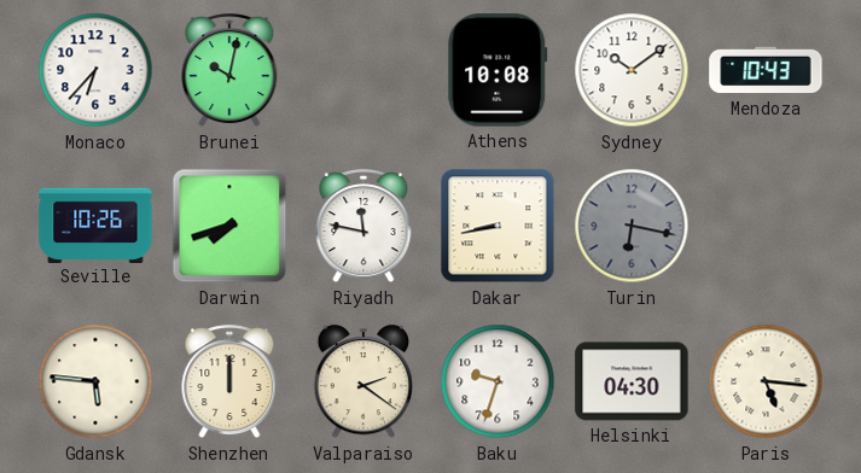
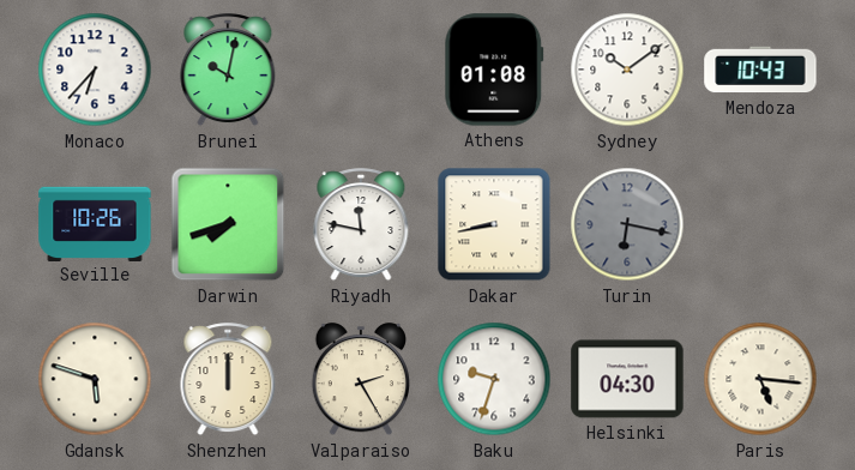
Athens: 10:08 -> 01:08
Gdansk: 5:46 -> 5:48
Valparaiso: 2:21 -> 2:25
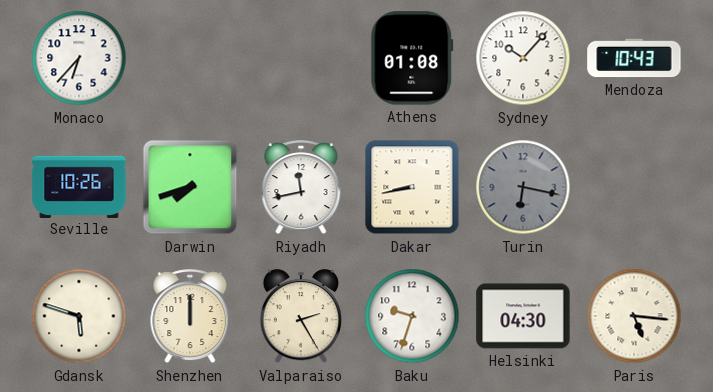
Brunei: 10:02 -> none
Sydney: 10:09 -> 10:07
Riyadh: 11:47 -> 11:43
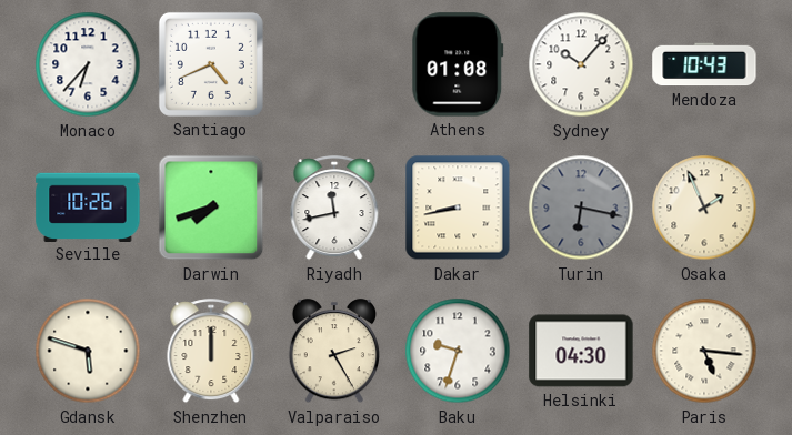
Santiago: none -> 4:41
Osaka: none -> 1:56
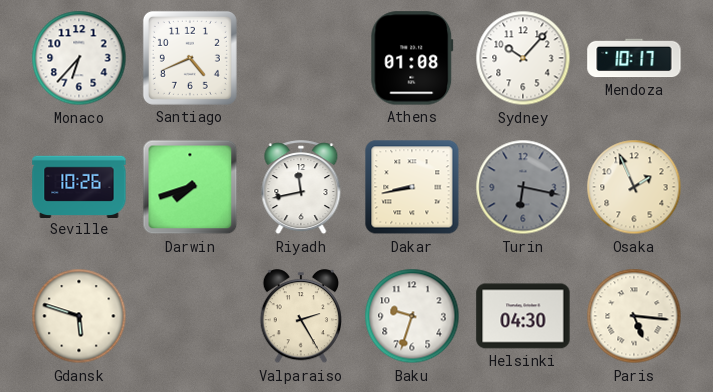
Mendoza: 10:43 -> 10:17
Shenzhen: 12:00 -> none
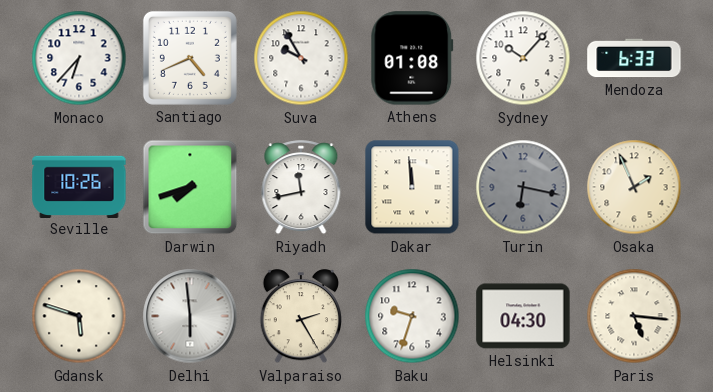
Suva: none -> 9:55
Mendoza: 10:17 -> 6:33
Dakar: 8:43 -> 11:59
Delhi: none -> 5:59
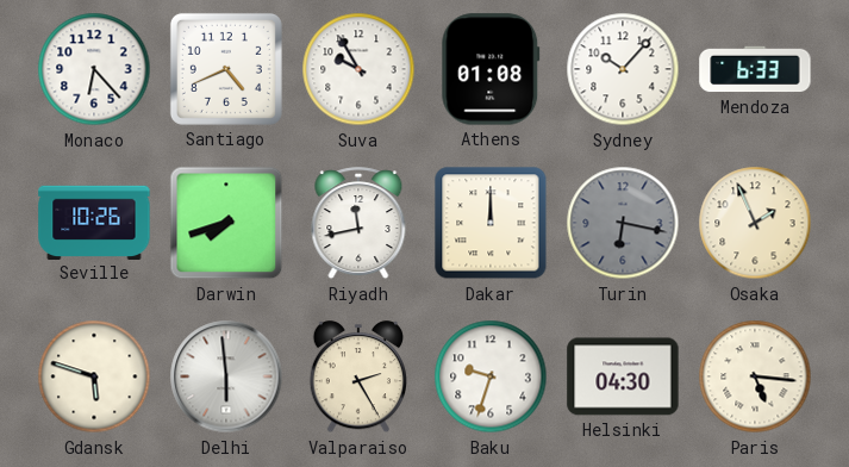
Monaco: 6:37 -> 6:23
Dakar: 11:59 -> 12:00
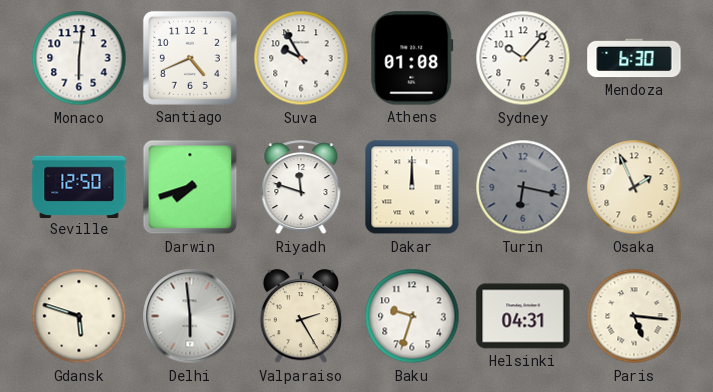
Monaco: 6:23 -> 6:01
Mendoza: 6:33 -> 6:30
Seville: 10:26 -> 12:50
Riyadh: 11:43 -> 11:48
Helsinki: 04:30 -> 04:31
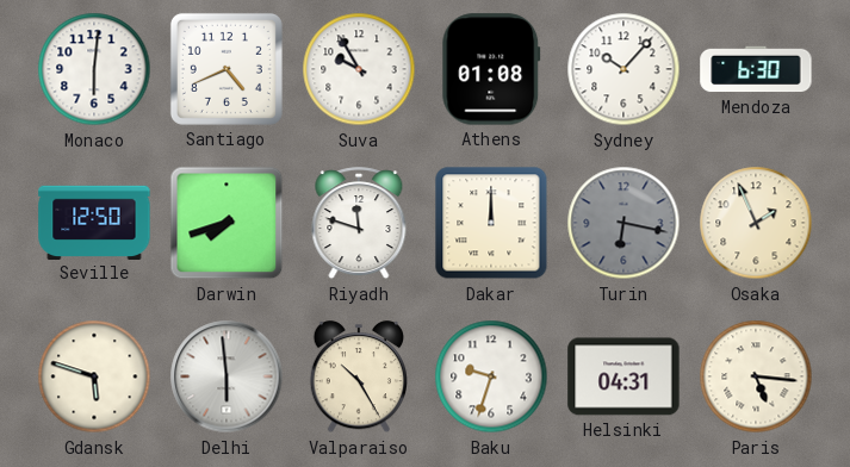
Valparaiso: 2:25 -> 10:25
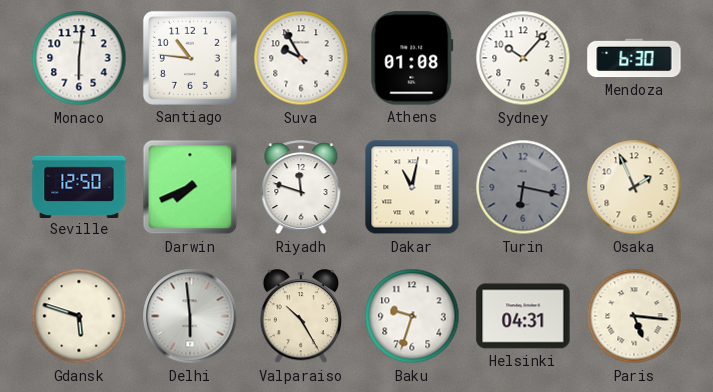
Santiago: 4:41 -> 10:46
Darwin: 7:42 -> 7:41
Dakar: 12:00 -> 11:02
